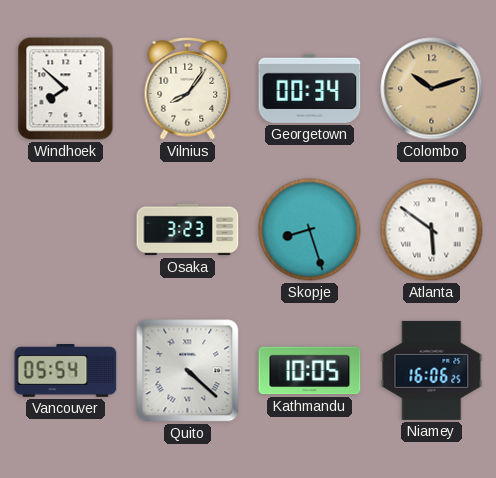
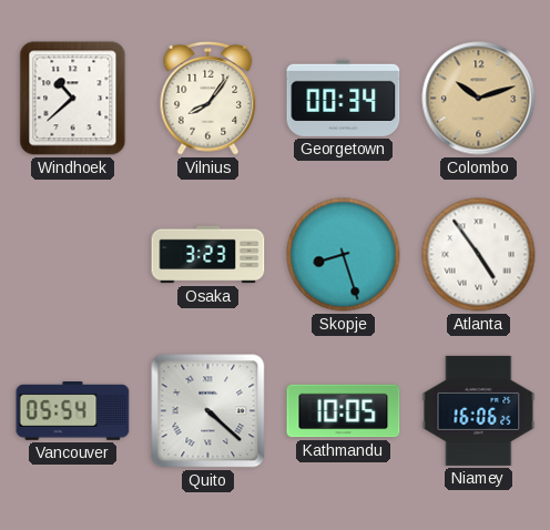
Windhoek: 7:52 -> 10:38
Atlanta: 5:51 -> 4:54
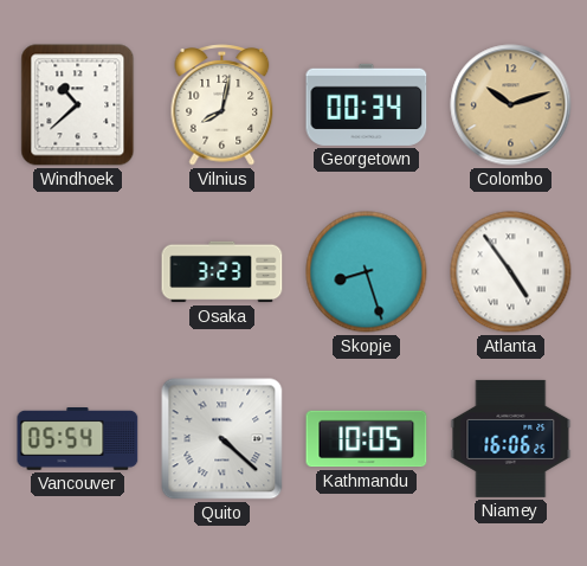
Vilnius: 8:06 -> 8:02
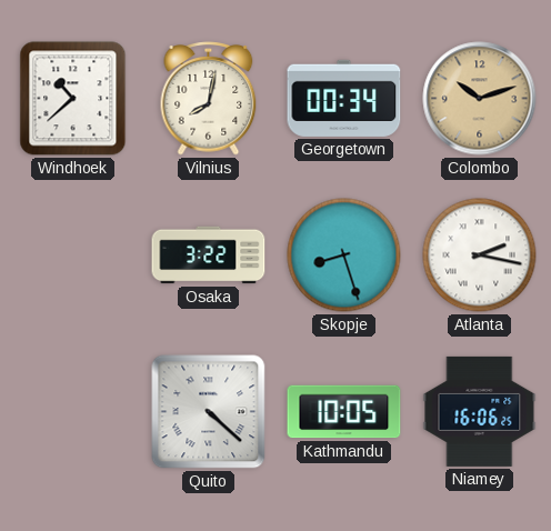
Osaka: 3:23 -> 3:22
Atlanta: 4:54 -> 2:17
Vancouver: 05:54 -> none
